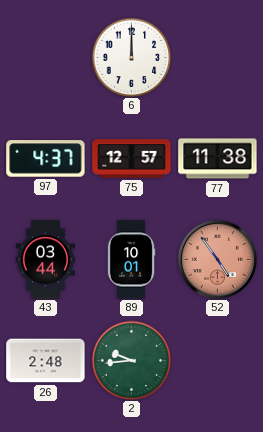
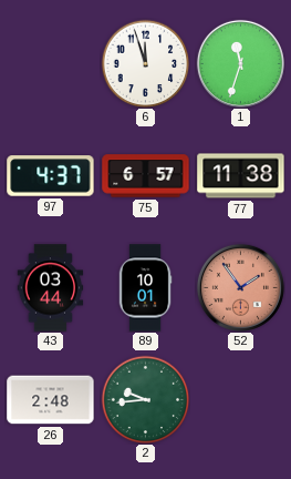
6: 12:00 -> 11:57
1: none -> 11:33
75: 12:57 -> 6:57
52: 4:54 -> 1:54
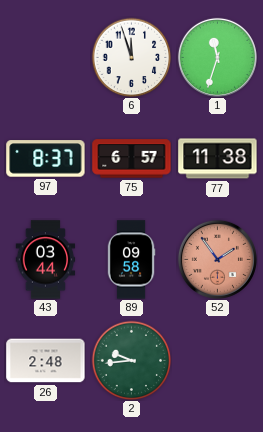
97: 4:37 -> 8:37
89: 10:01 -> 09:58
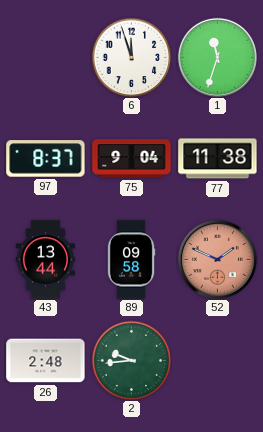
75: 6:57 -> 9:04
43: 03:44 -> 13:44
52: 1:54 -> 1:49
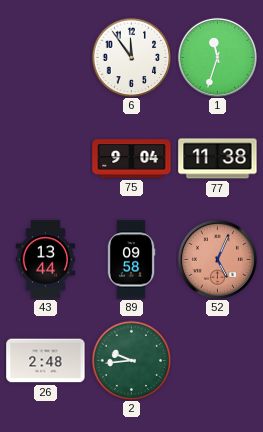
6: 11:57 -> 11:54
97: 8:37 -> none
52: 1:49 -> 5:04
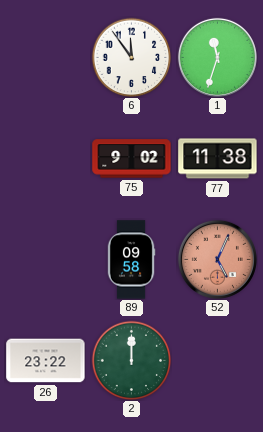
75: 9:04 -> 9:02
43: 13:44 -> none
26: 2:48 -> 23:22
2: 9:44 -> 12:00
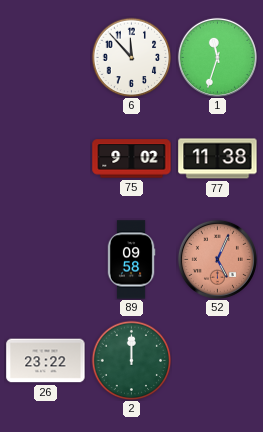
6: 11:54 -> 11:53
